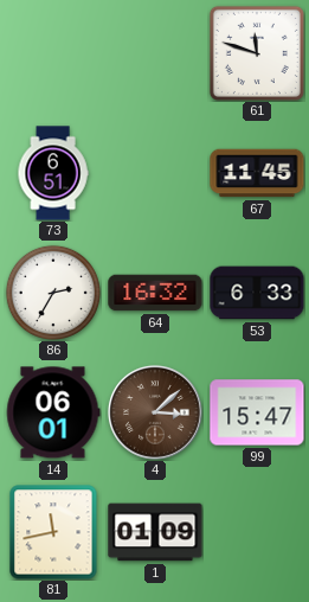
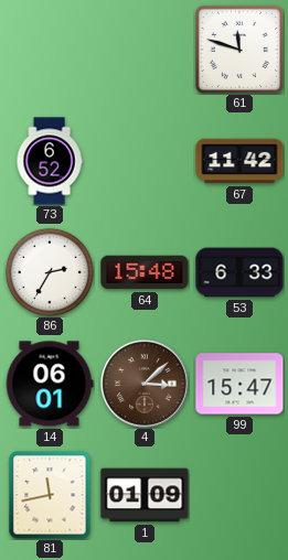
73: 6:51 -> 6:52
67: 11:45 -> 11:42
64: 16:32 -> 15:48
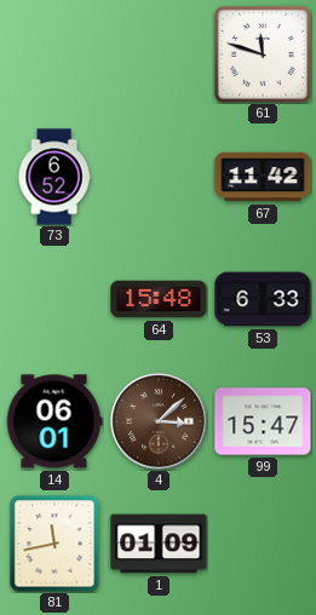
86: 2:35 -> none
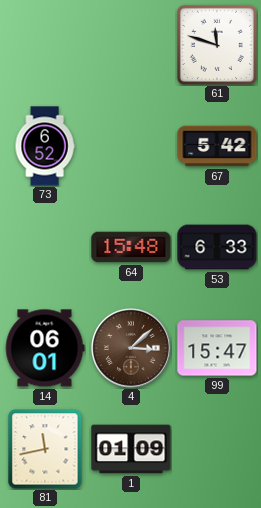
67: 11:42 -> 5:42
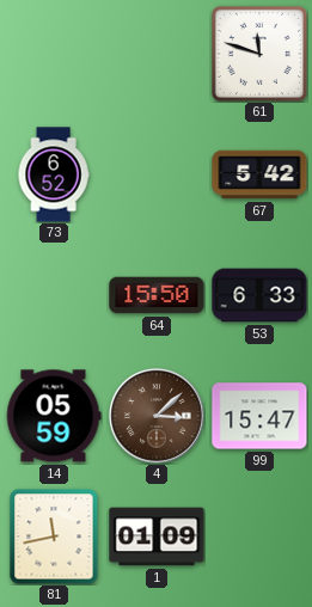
64: 15:48 -> 15:50
14: 06:01 -> 05:59
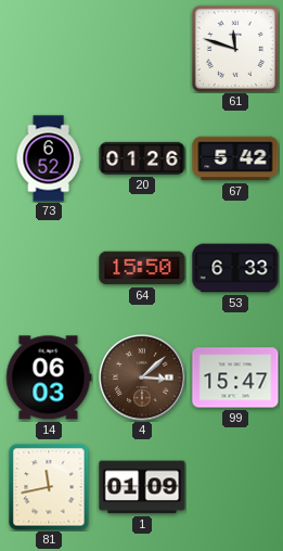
20: none -> 01:26
14: 05:59 -> 06:03
